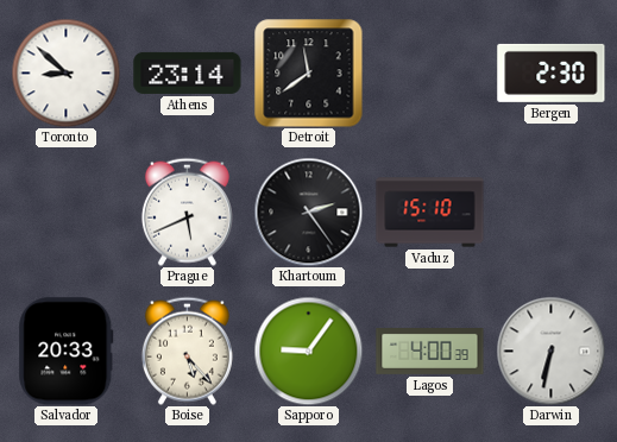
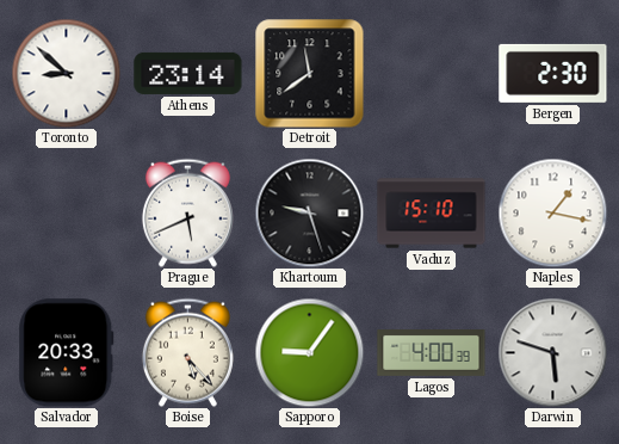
Khartoum: 2:24 -> 9:27
Naples: none -> 1:17
Darwin: 6:32 -> 5:48
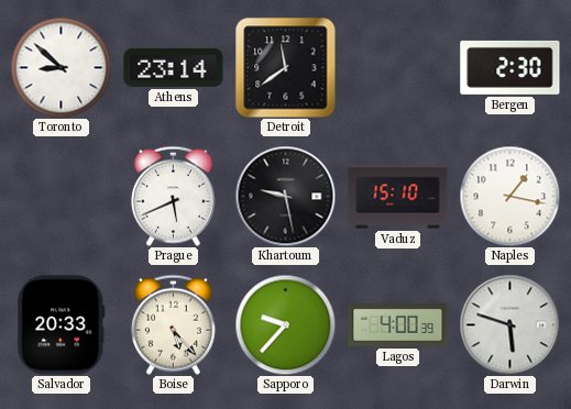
Khartoum: 9:27 -> 9:28
Sapporo: 9:06 -> 9:37
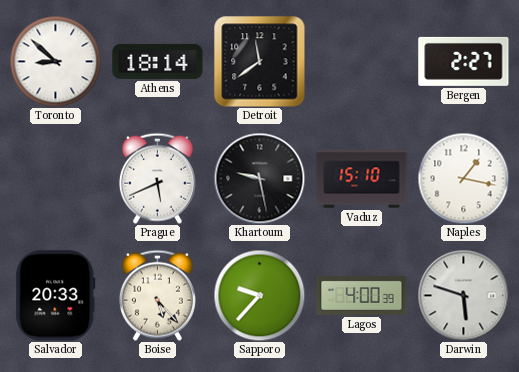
Athens: 23:14 -> 18:14
Bergen: 2:30 -> 2:27
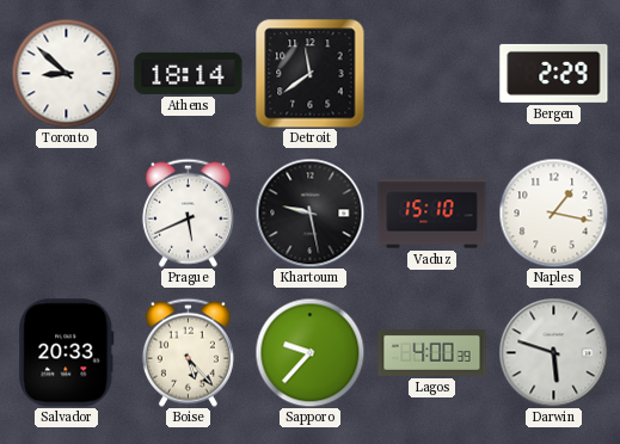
Bergen: 2:27 -> 2:29
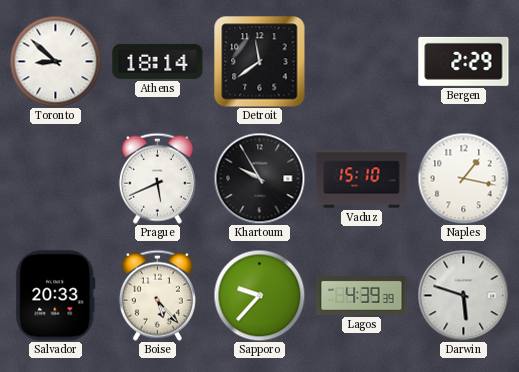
Khartoum: 9:28 -> 9:55
Lagos: 4:00 -> 4:39
